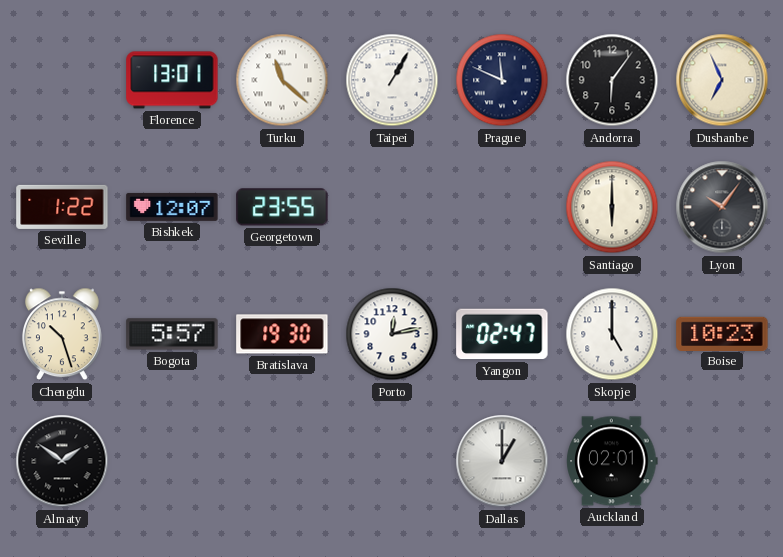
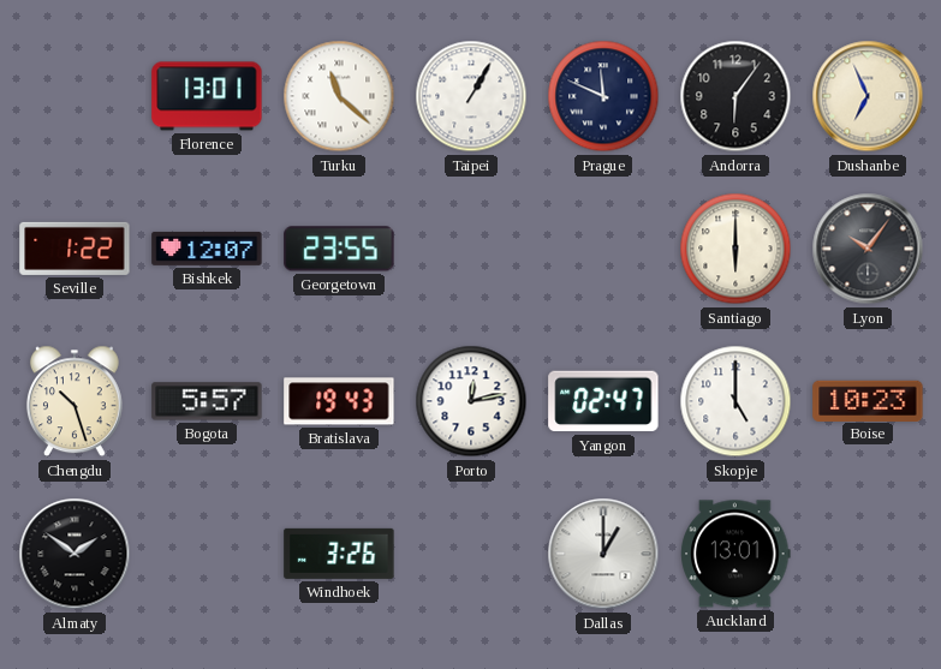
Bratislava: 19:30 -> 19:43
Windhoek: none -> 3:26
Auckland: 02:01 -> 13:01
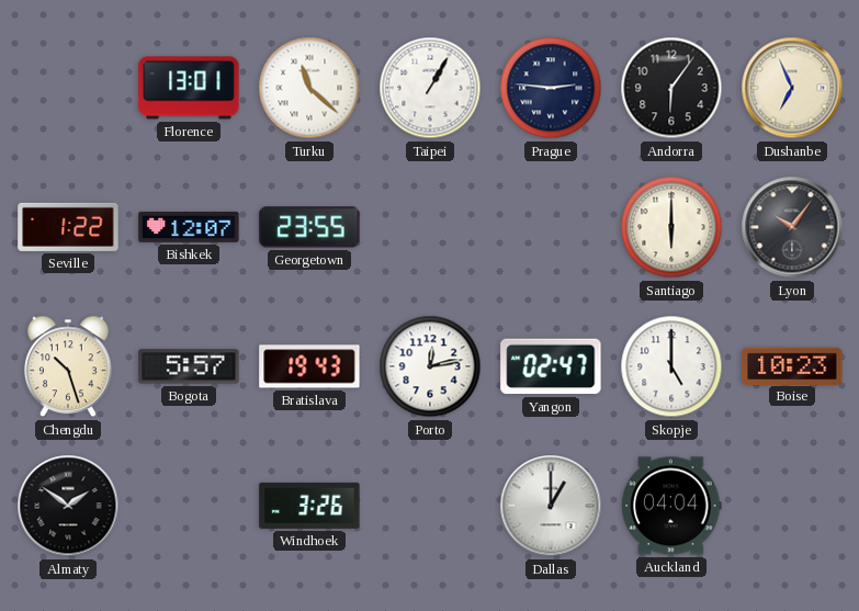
Prague: 11:49 -> 2:46
Auckland: 13:01 -> 04:04
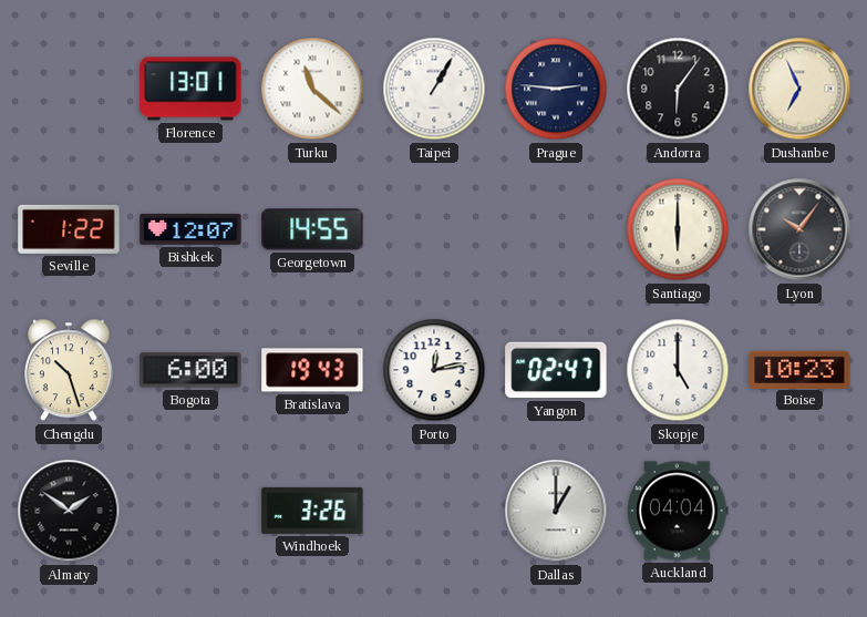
Georgetown: 23:55 -> 14:55
Bogota: 5:57 -> 6:00
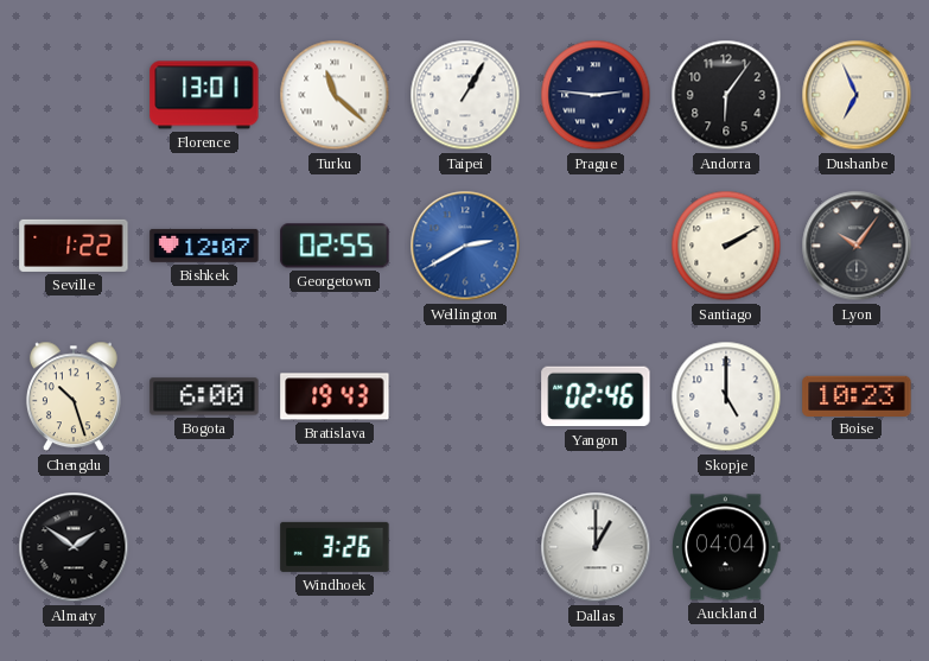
Georgetown: 14:55 -> 02:55
Wellington: none -> 2:40
Santiago: 6:00 -> 2:10
Porto: 12:13 -> none
Yangon: 02:47 -> 02:46
